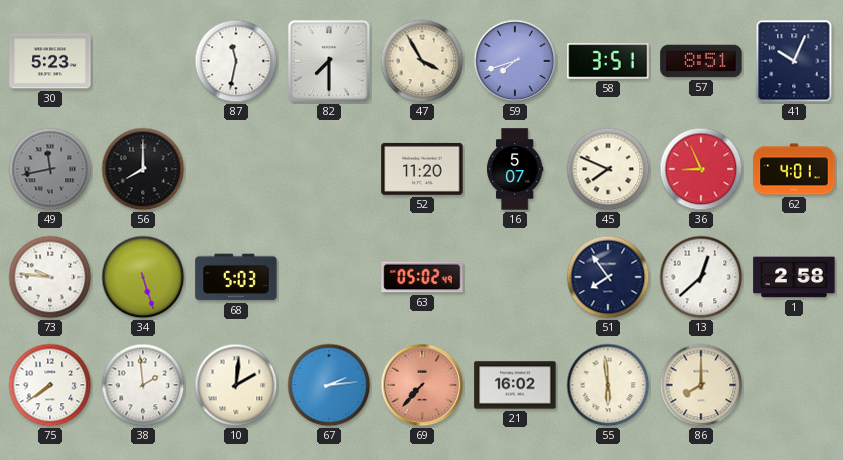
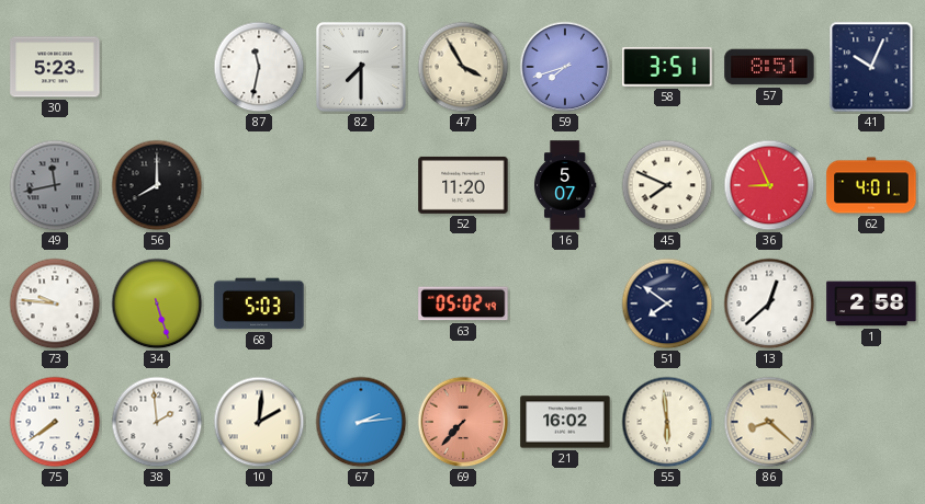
51: 7:54 -> 7:51
86: 8:00 -> 8:22
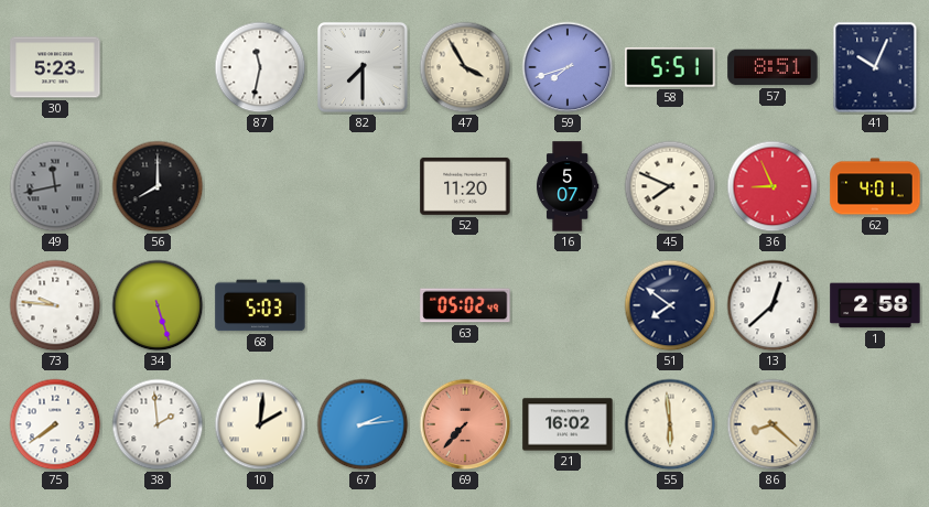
58: 3:51 -> 5:51
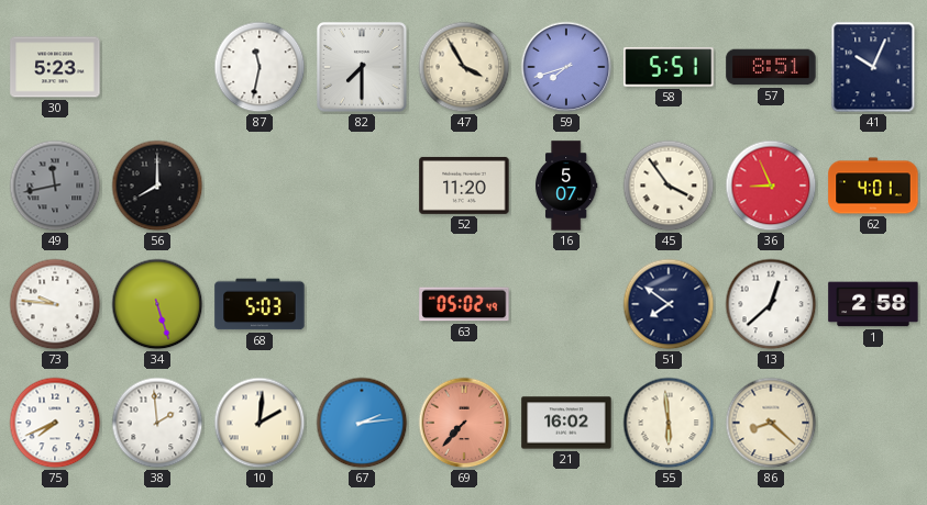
45: 7:49 -> 3:54
75: 7:39 -> 7:41
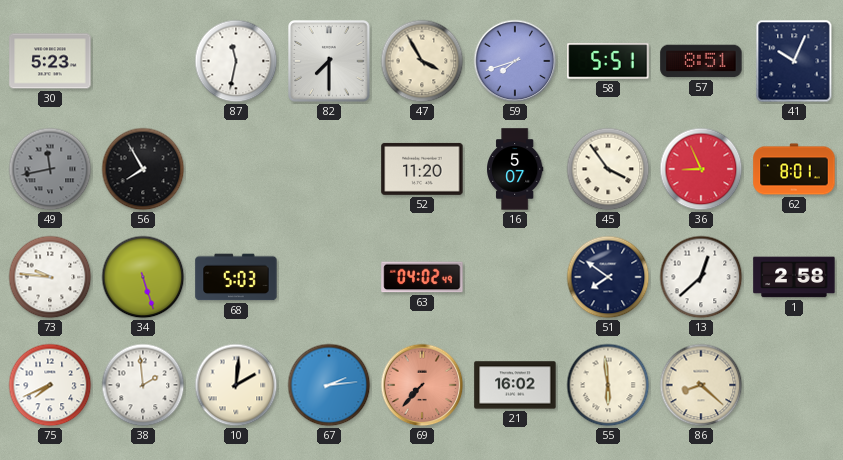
56: 8:00 -> 7:55
62: 4:01 -> 8:01
63: 05:02 -> 04:02
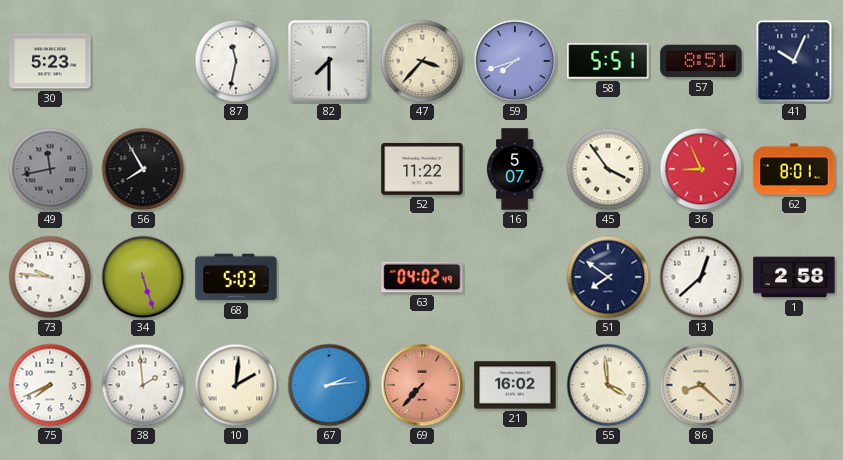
47: 3:55 -> 3:37
52: 11:20 -> 11:22
55: 5:59 -> 3:59
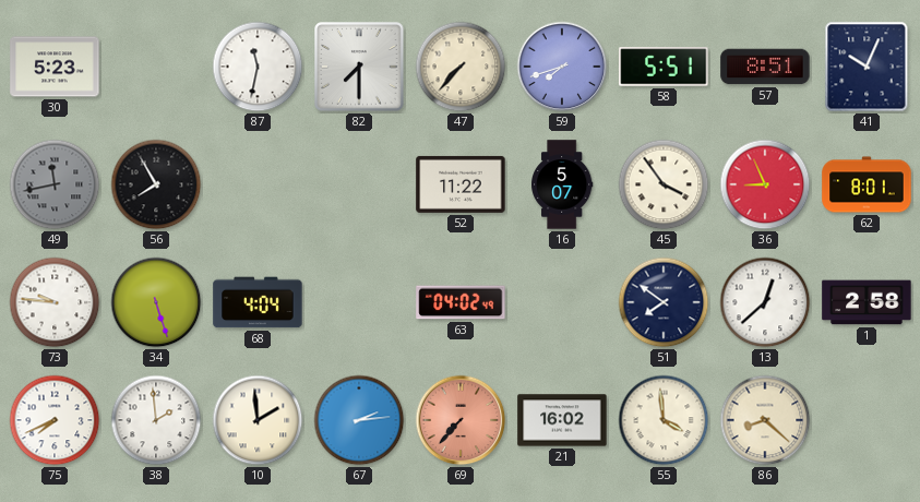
47: 3:37 -> 7:37
68: 5:03 -> 4:04
10: 2:01 -> 1:59
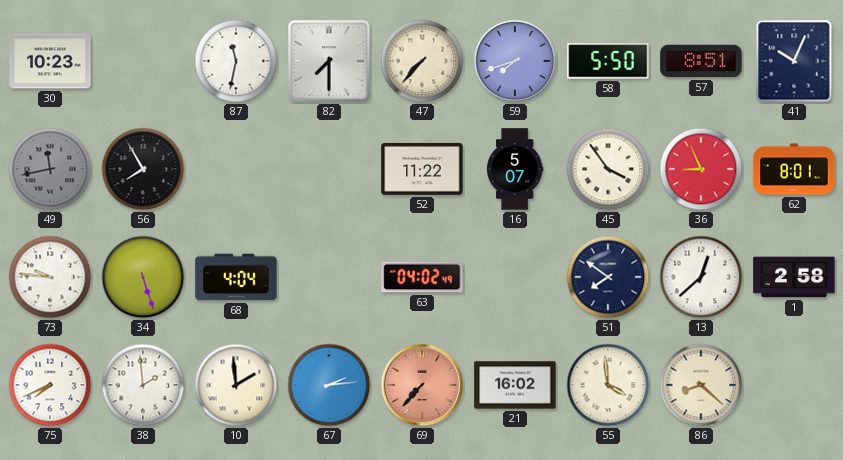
30: 5:23 -> 10:23
58: 5:51 -> 5:50
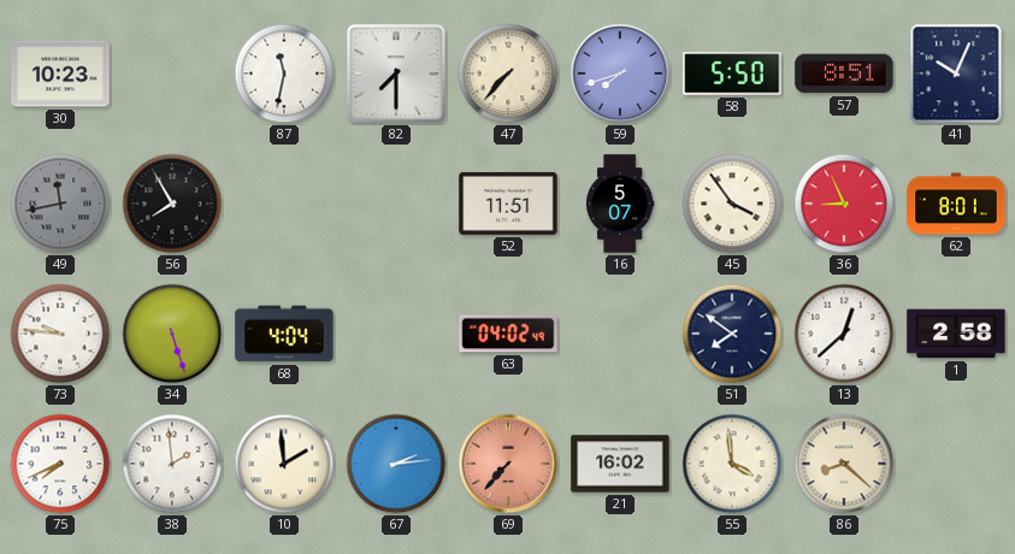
52: 11:22 -> 11:51
